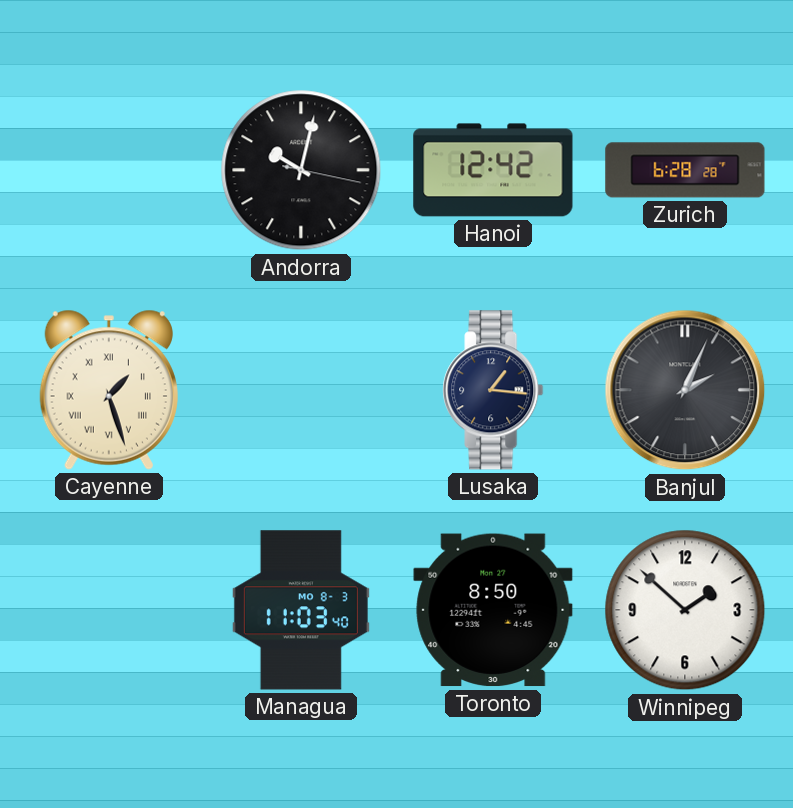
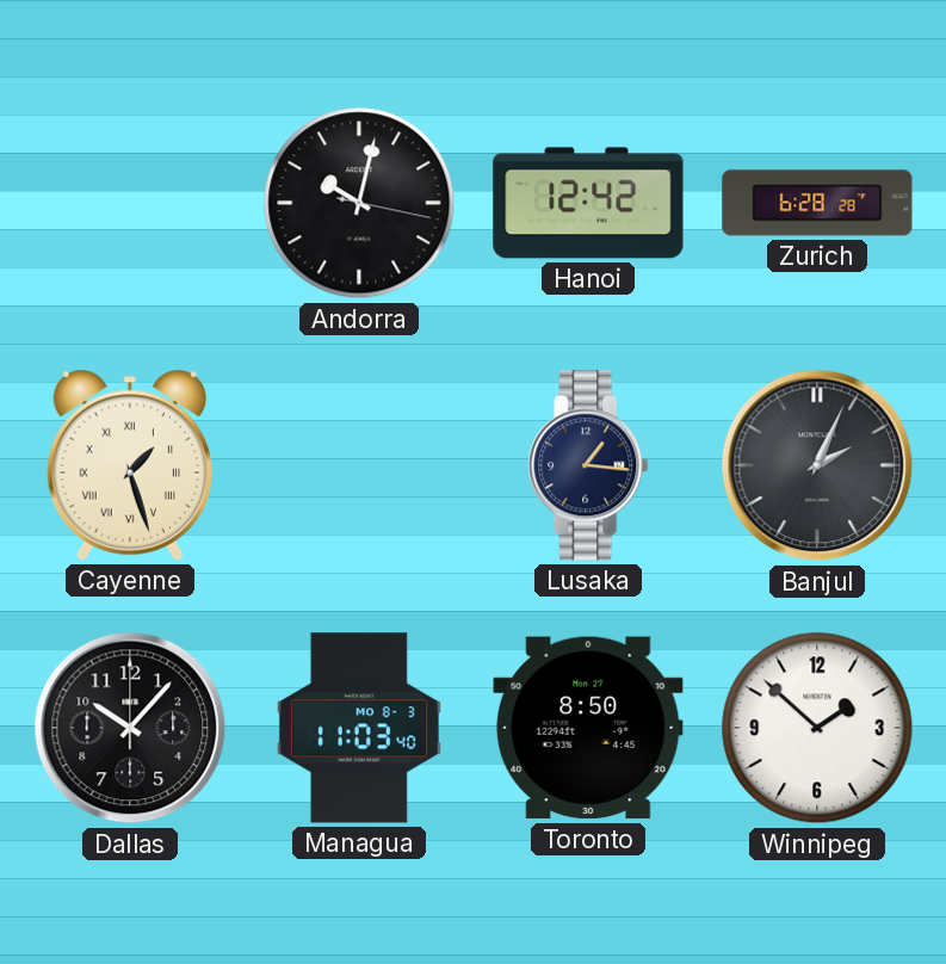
Dallas: none -> 10:07
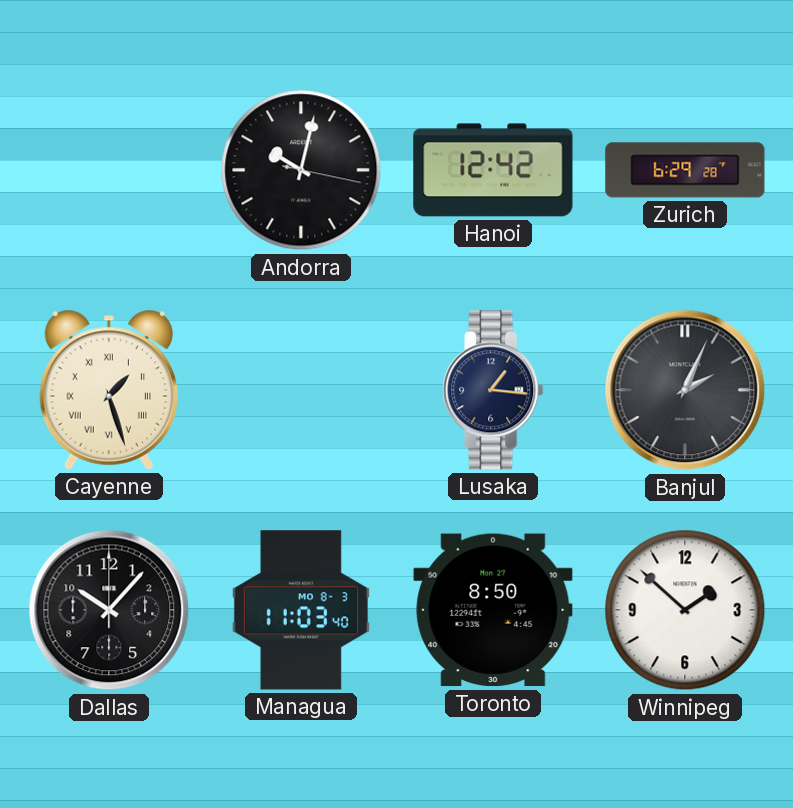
Zurich: 6:28 -> 6:29
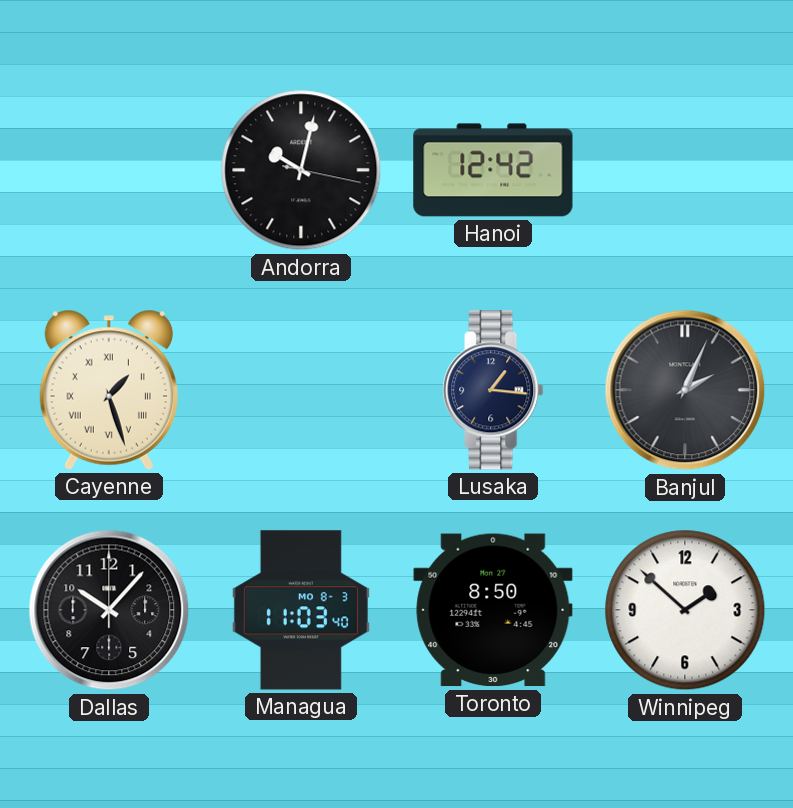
Zurich: 6:29 -> none
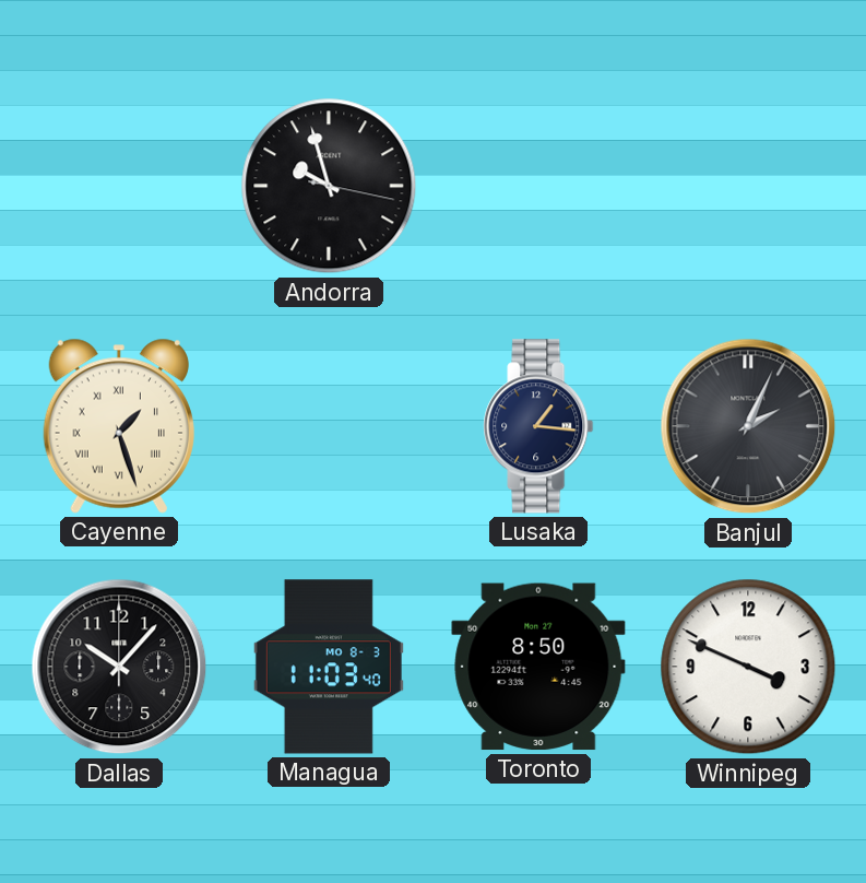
Andorra: 10:02 -> 9:57
Hanoi: 12:42 -> none
Winnipeg: 1:52 -> 3:49
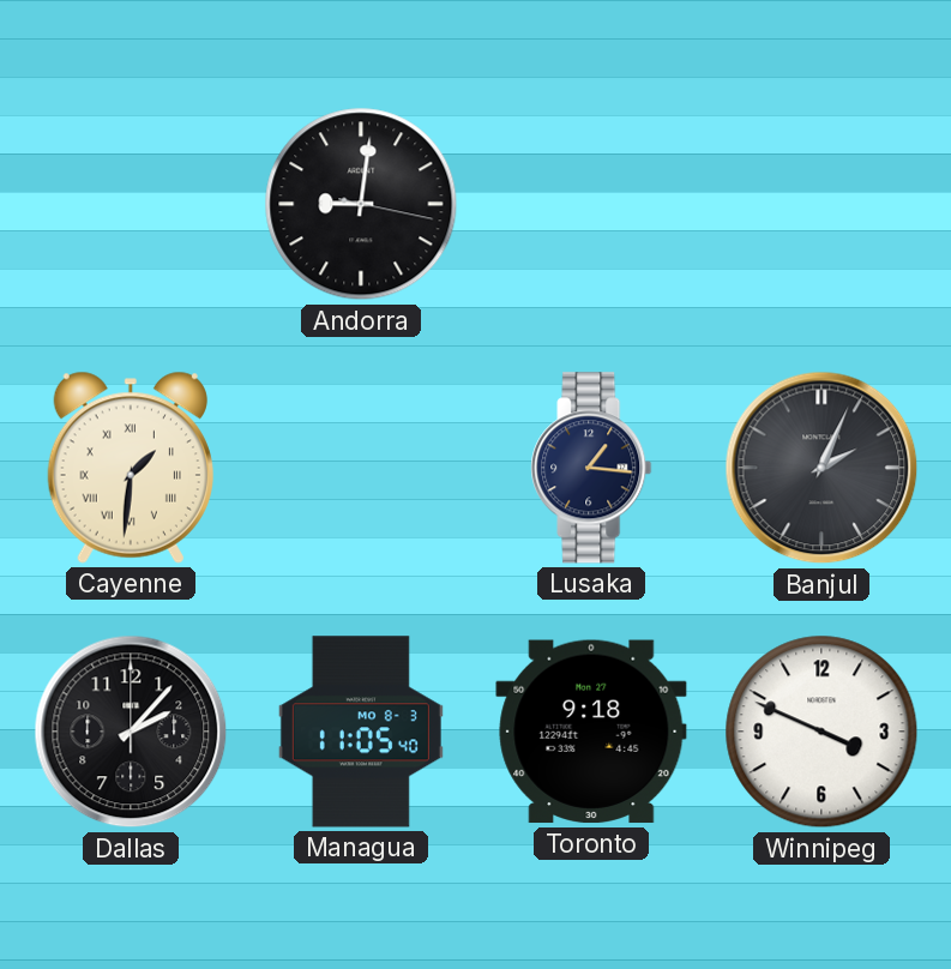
Andorra: 9:57 -> 9:01
Cayenne: 1:27 -> 1:31
Dallas: 10:07 -> 2:07
Managua: 11:03 -> 11:05
Toronto: 8:50 -> 9:18
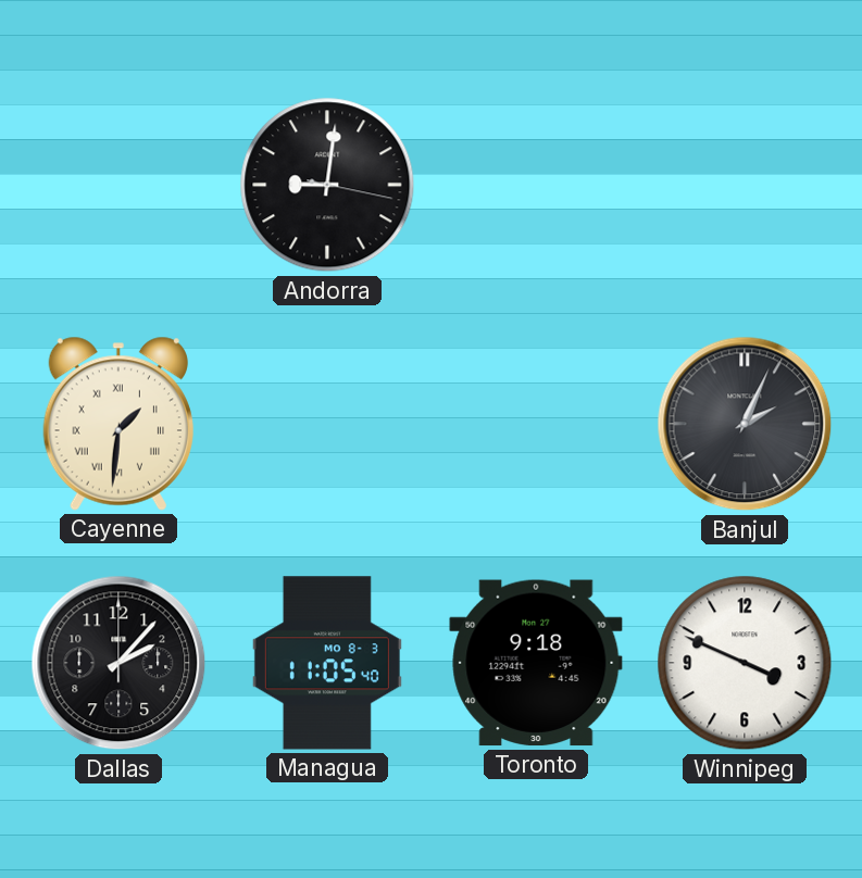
Lusaka: 1:16 -> none
